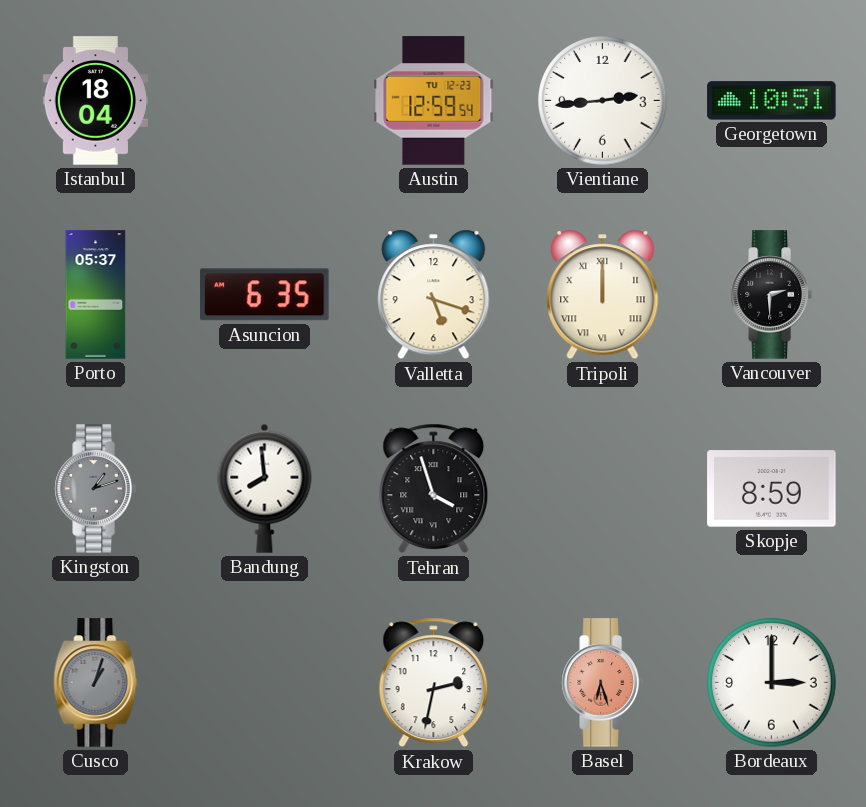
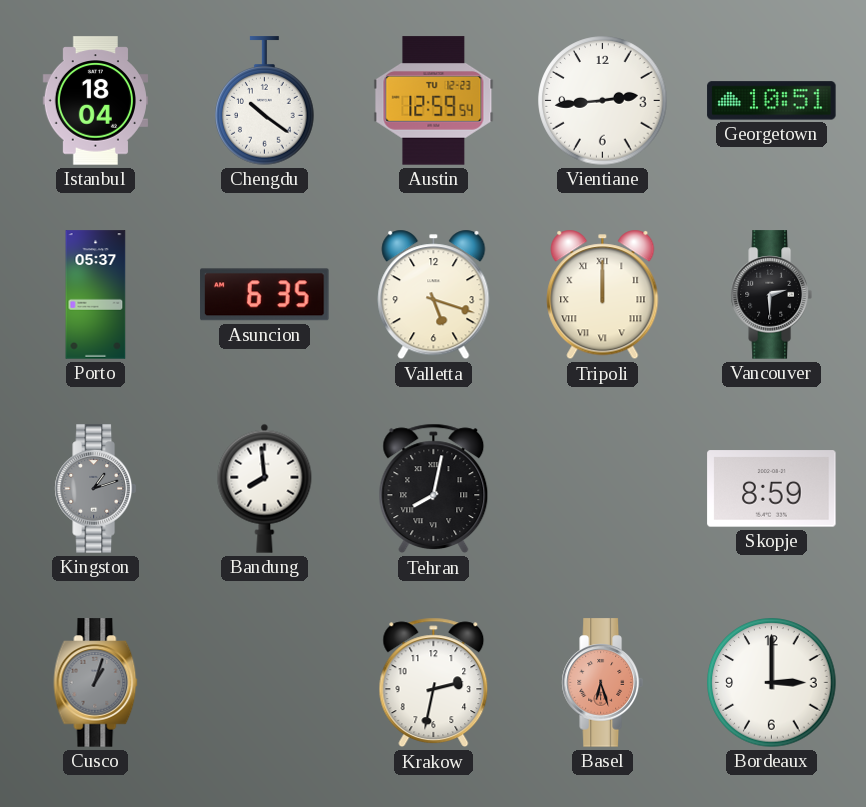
Chengdu: none -> 10:21
Tehran: 3:57 -> 8:02
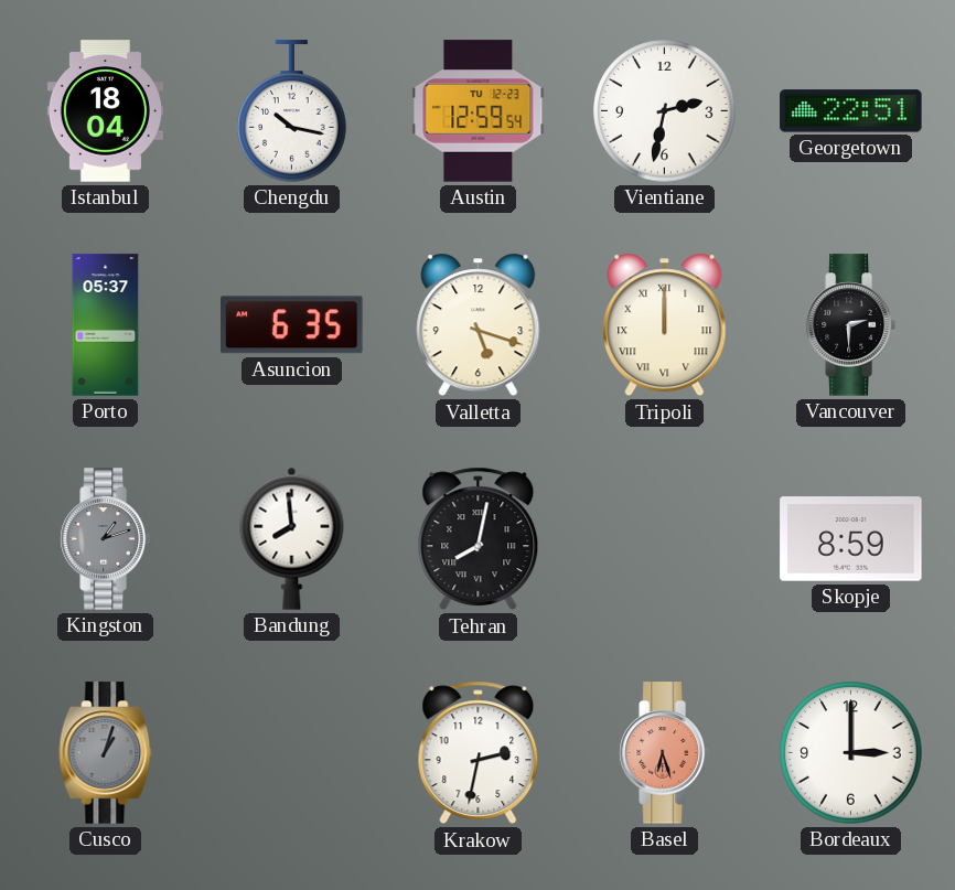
Chengdu: 10:21 -> 10:17
Vientiane: 2:44 -> 2:32
Georgetown: 10:51 -> 22:51
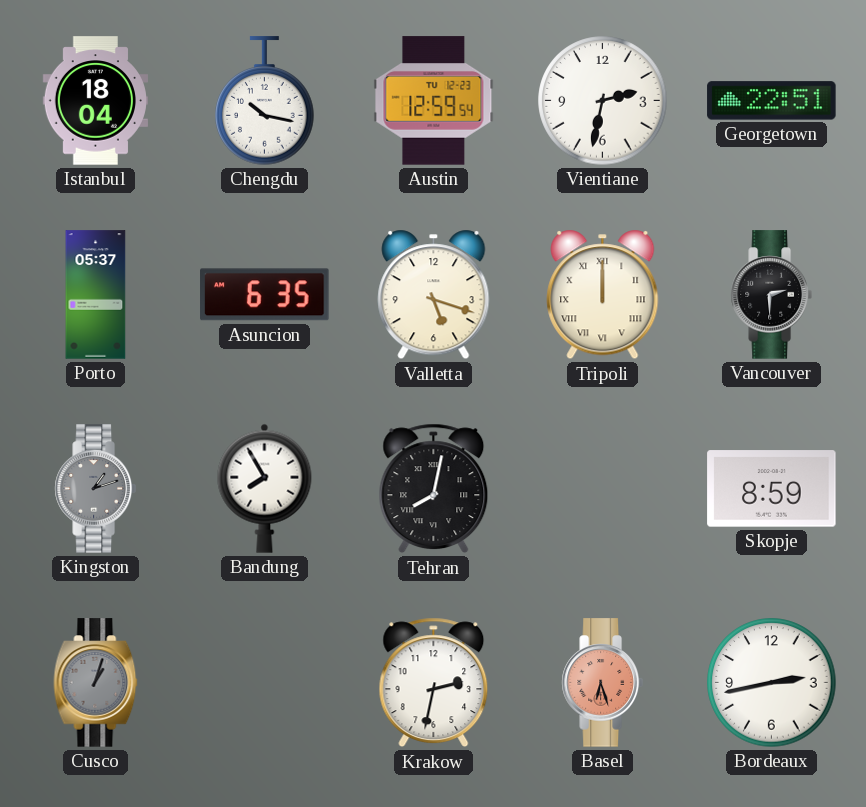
Bandung: 7:59 -> 7:55
Bordeaux: 3:00 -> 2:43
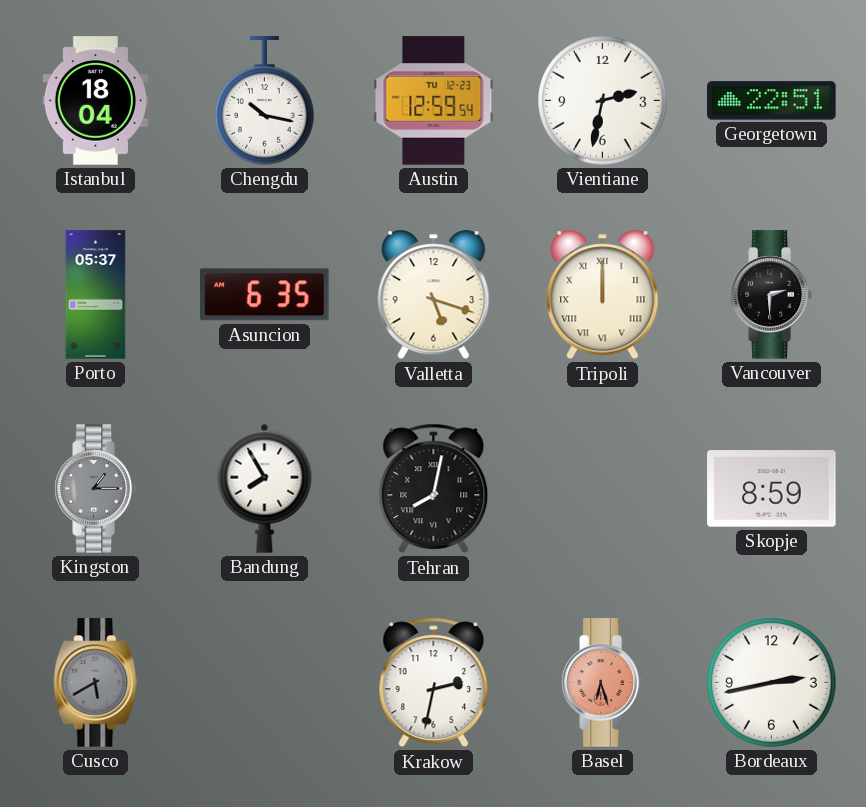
Kingston: 1:12 -> 1:15
Cusco: 1:03 -> 5:40
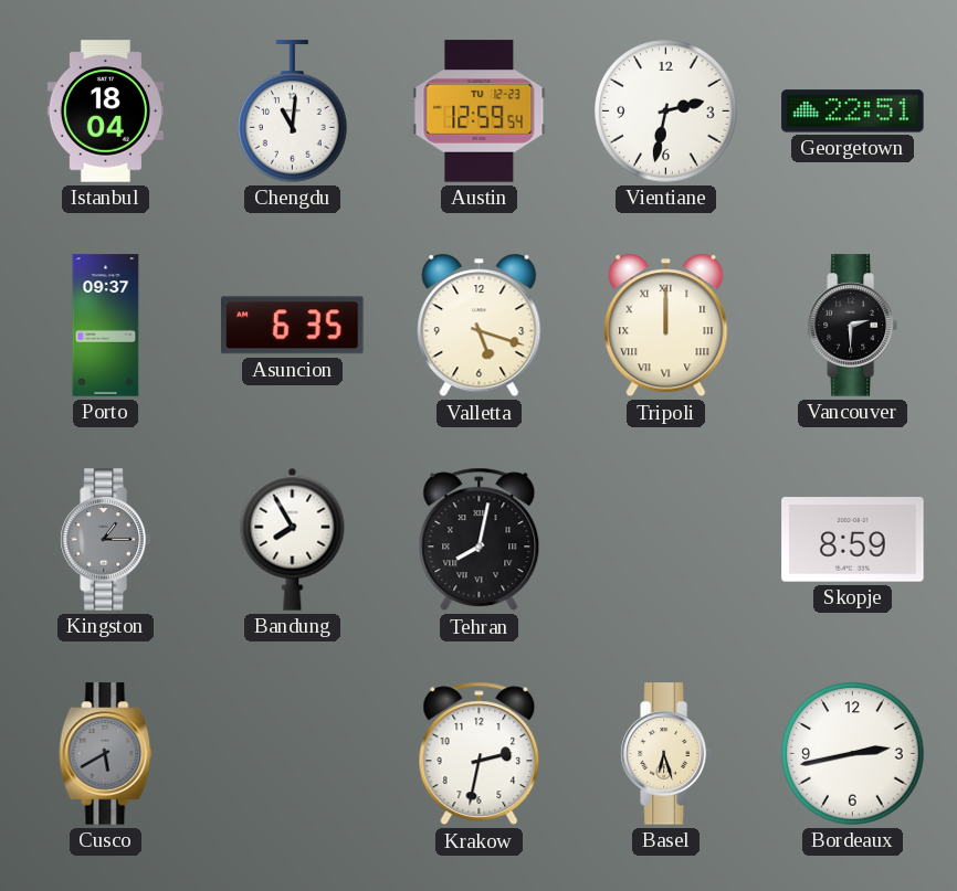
Chengdu: 10:17 -> 11:01
Porto: 05:37 -> 09:37
Basel dial: salmon -> cream
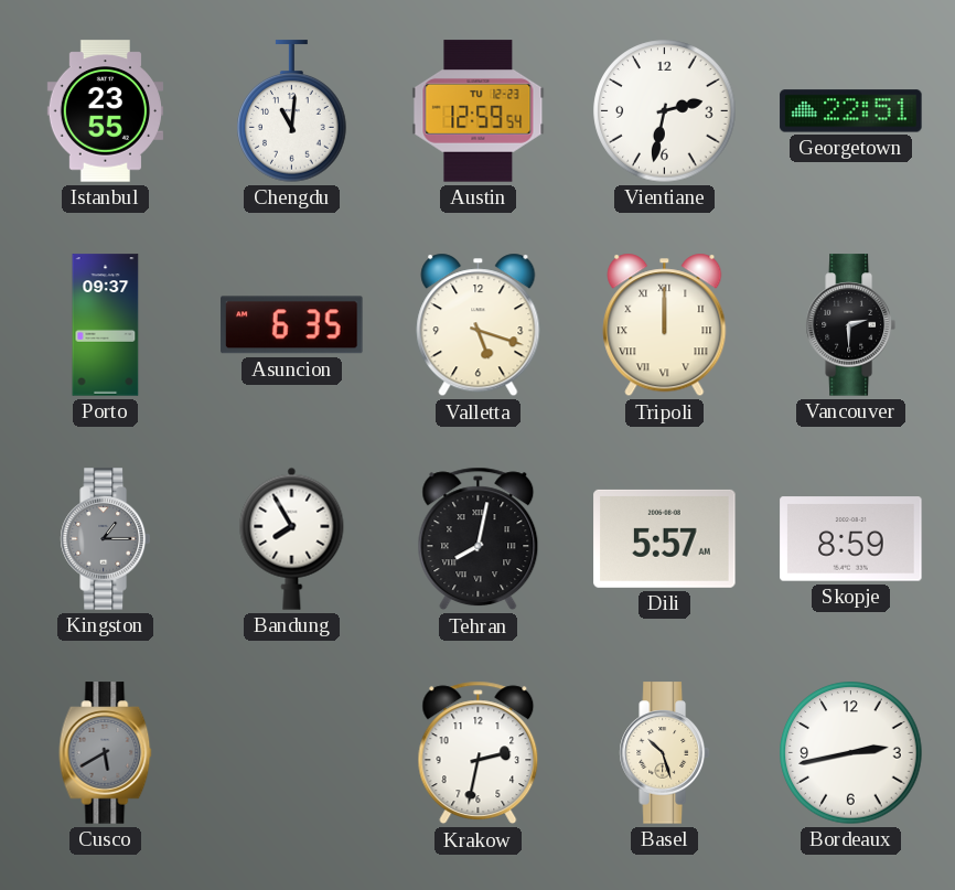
Istanbul: 18:04 -> 23:55
Dili: none -> 5:57
Basel: 6:27 -> 10:27
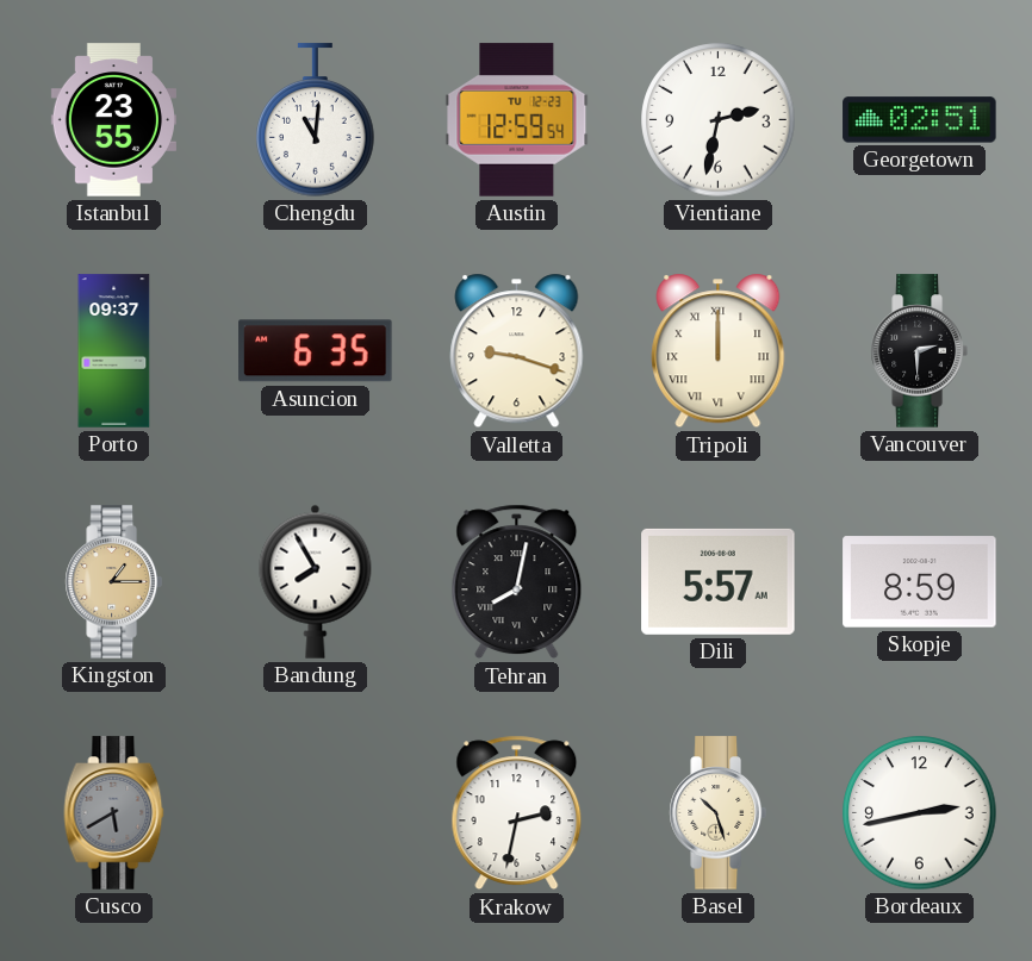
Georgetown: 22:51 -> 02:51
Valletta: 5:18 -> 9:18
Kingston dial: grey -> champagne
